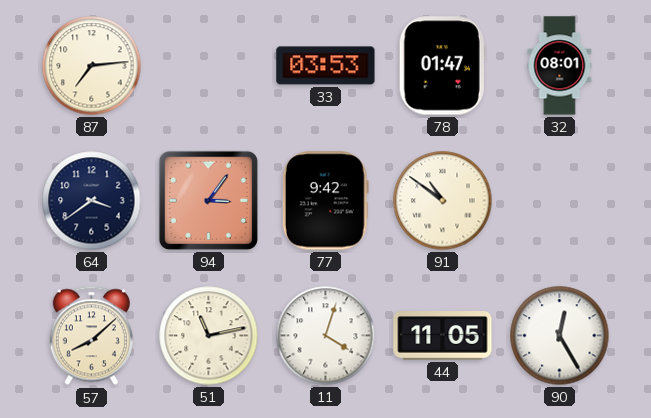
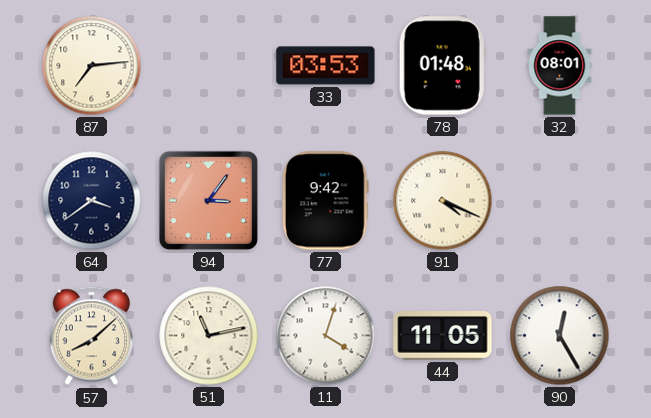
78: 01:47 -> 01:48
91: 10:51 -> 4:19
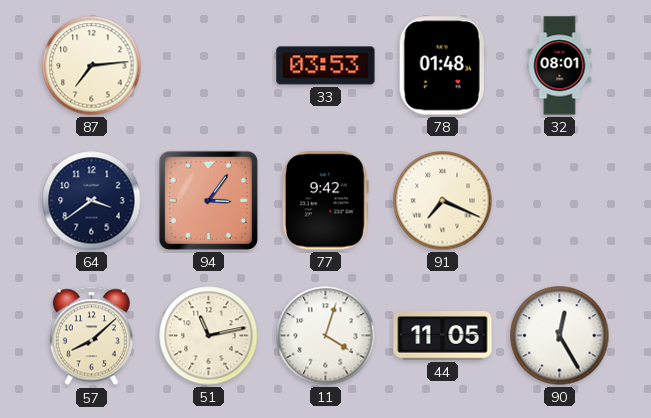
91: 4:19 -> 7:19
